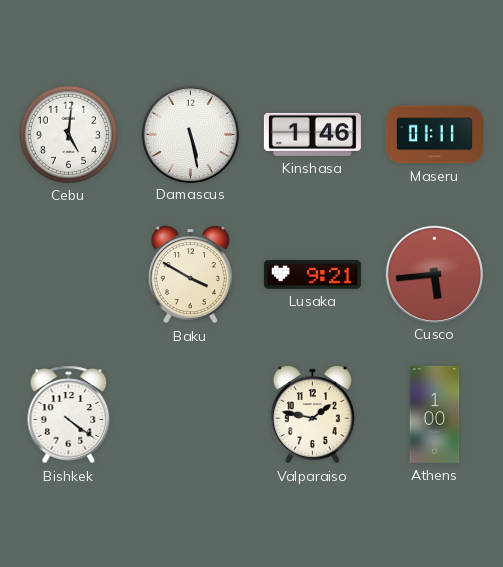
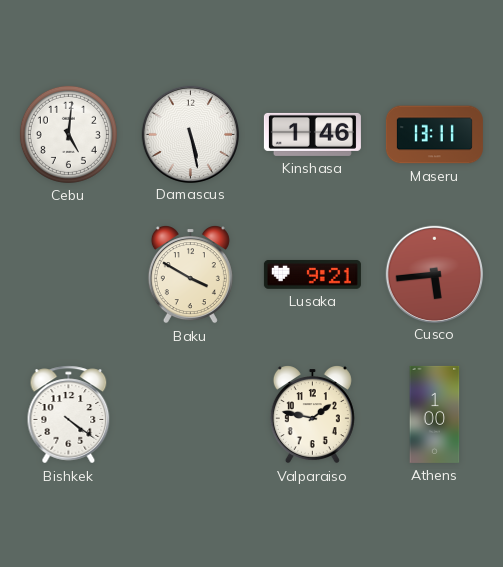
Maseru: 01:11 -> 13:11
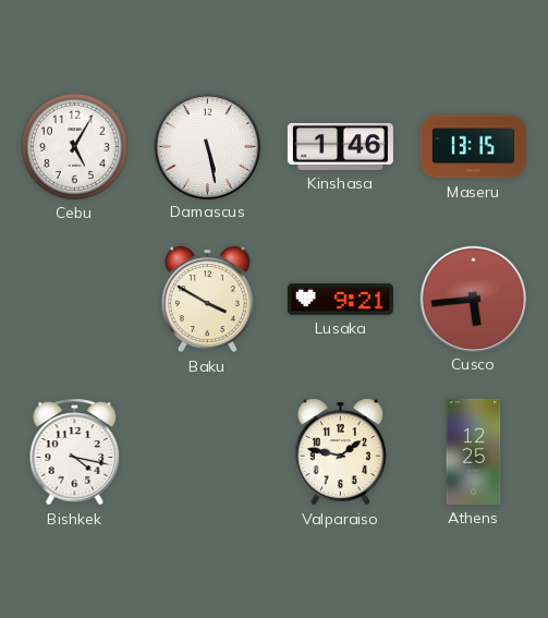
Cebu: 5:01 -> 5:05
Maseru: 13:11 -> 13:15
Bishkek: 4:21 -> 4:17
Athens: 1:00 -> 12:25
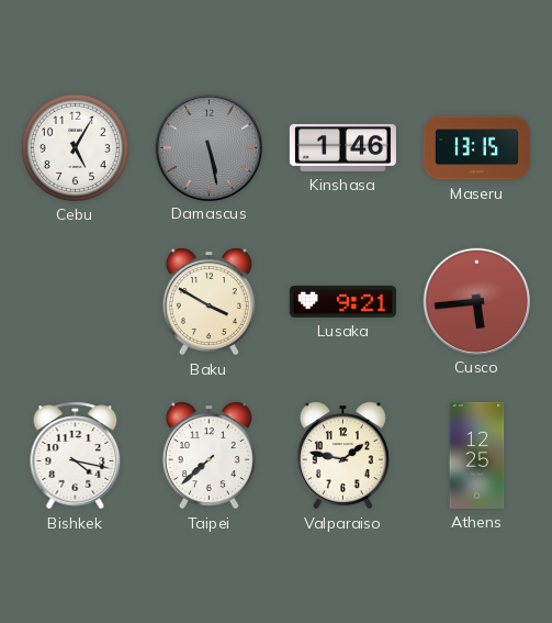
Damascus dial: white -> grey
Taipei: none -> 7:38
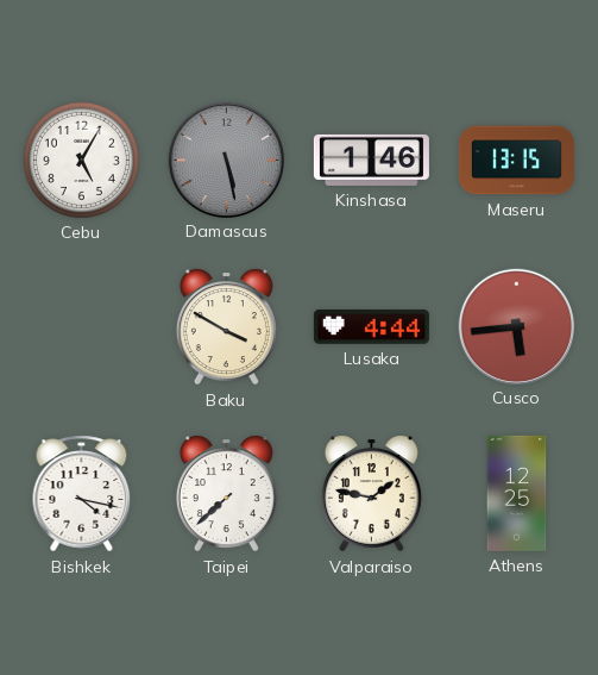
Lusaka: 9:21 -> 4:44
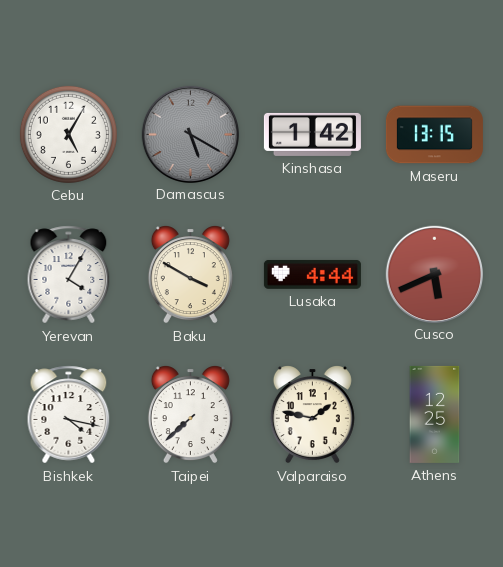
Damascus: 5:28 -> 5:20
Kinshasa: 1:46 -> 1:42
Yerevan: none -> 4:05
Cusco: 5:44 -> 5:41
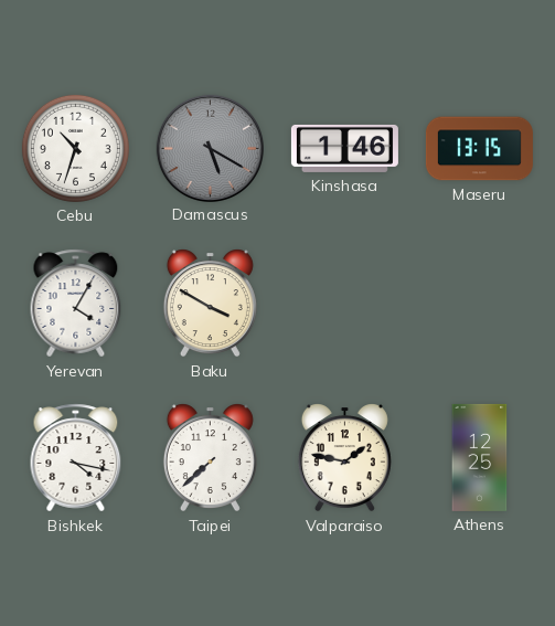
Cebu: 5:05 -> 10:33
Kinshasa: 1:42 -> 1:46
Lusaka: 4:44 -> none
Cusco: 5:41 -> none
